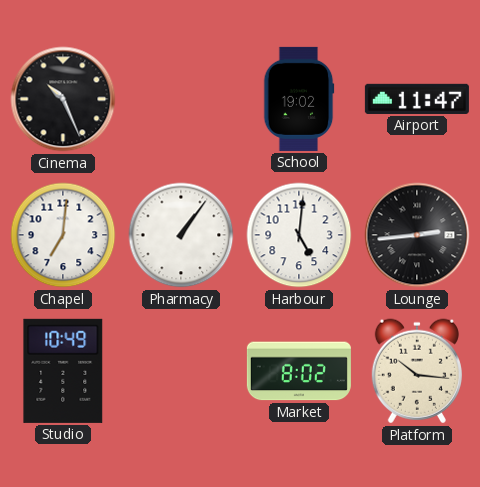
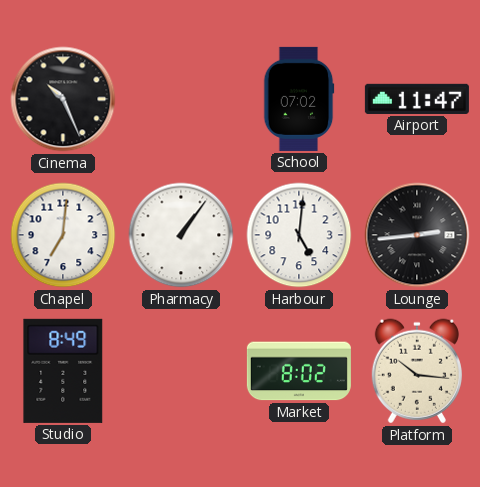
School: 19:02 -> 07:02
Studio: 10:49 -> 8:49
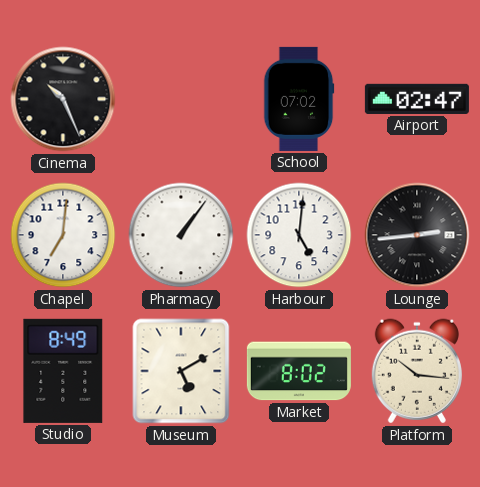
Airport: 11:47 -> 02:47
Museum: none -> 5:10
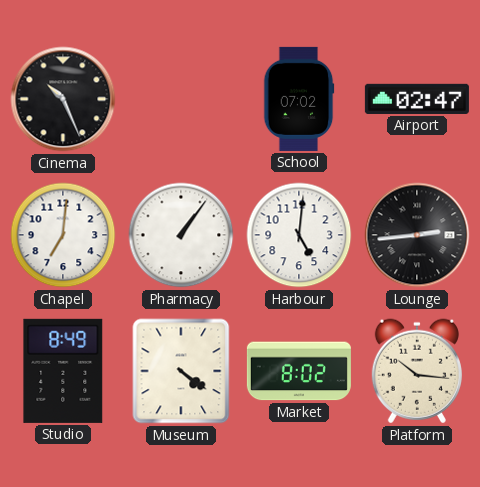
Museum: 5:10 -> 4:21
